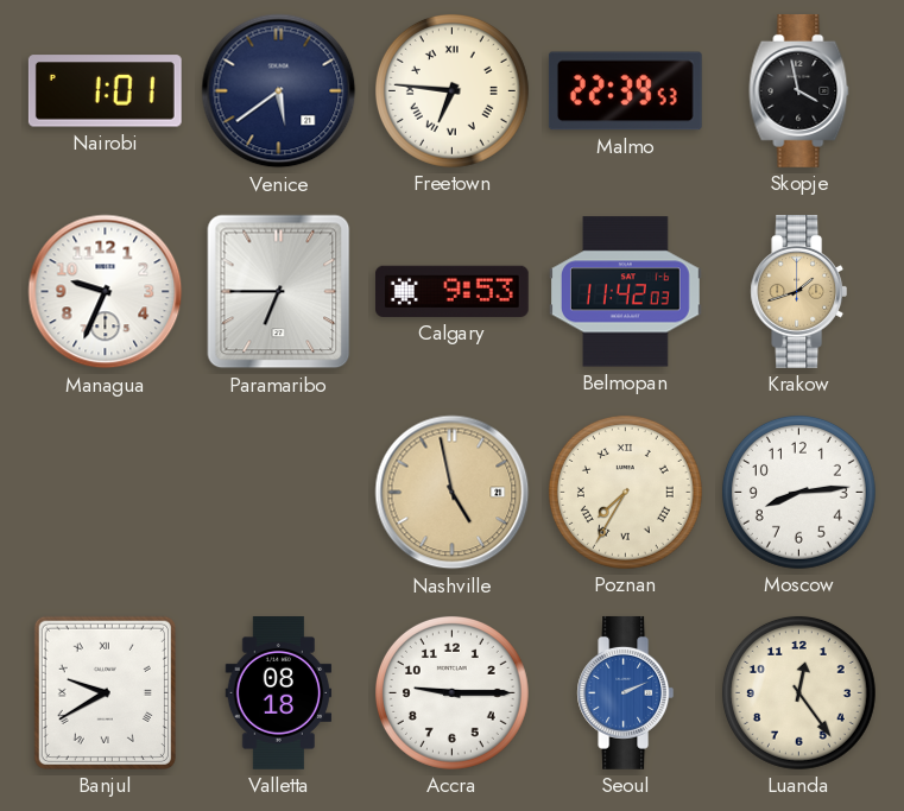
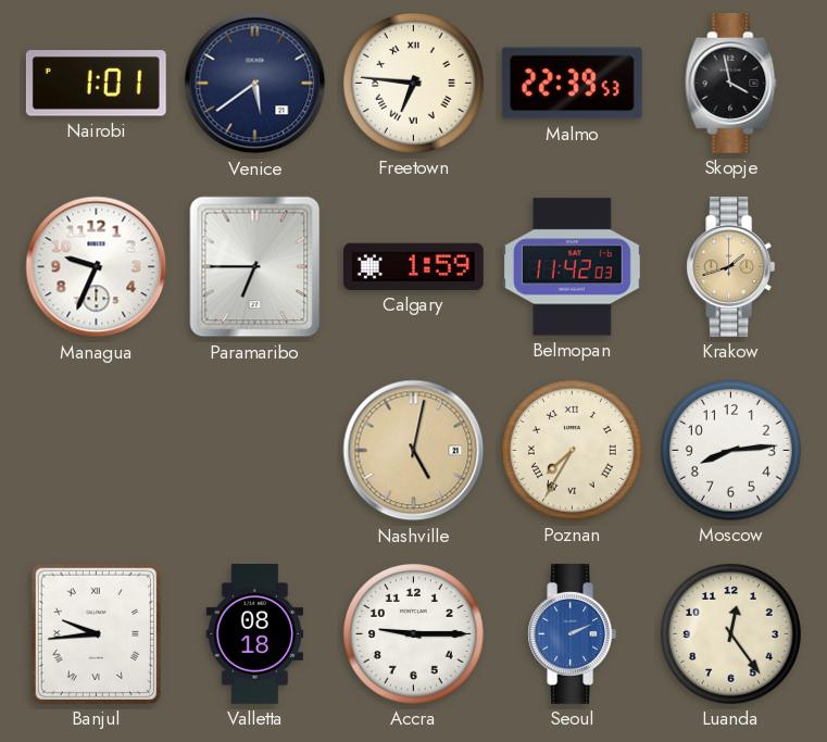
Calgary: 9:53 -> 1:59
Nashville: 4:58 -> 5:02
Banjul: 9:40 -> 9:44
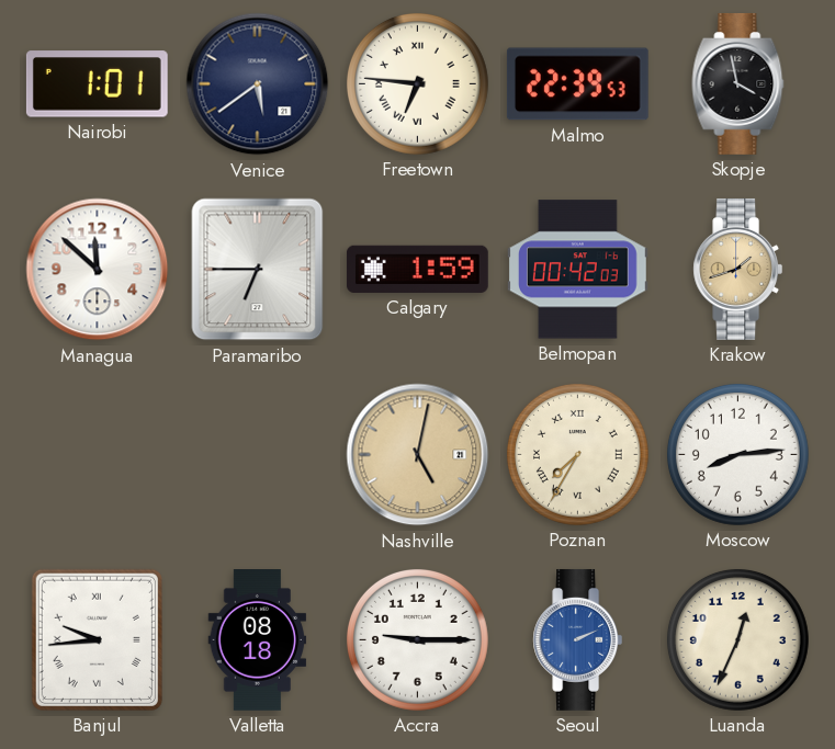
Managua: 9:34 -> 11:52
Belmopan: 11:42 -> 00:42
Luanda: 12:24 -> 12:34
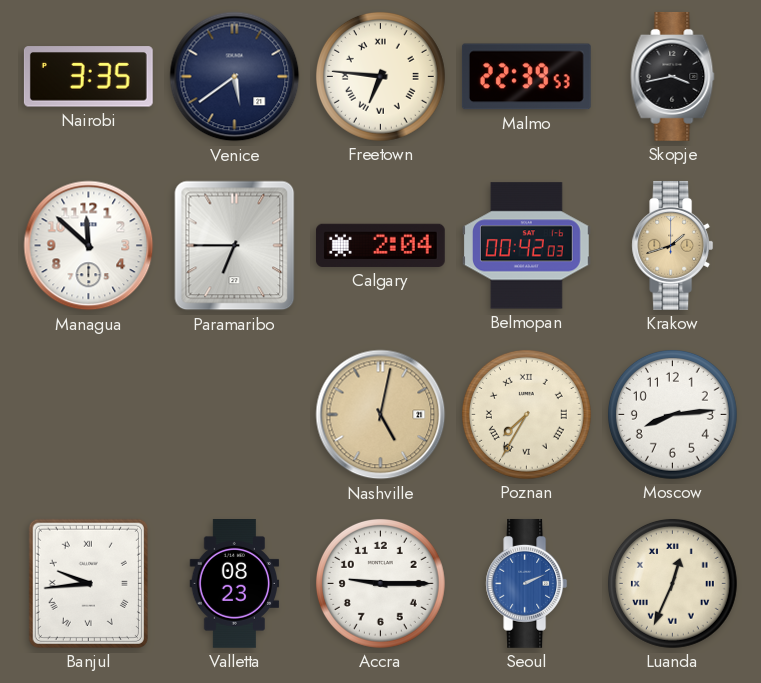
Nairobi: 1:01 -> 3:35
Skopje: 3:58 -> 3:43
Calgary: 1:59 -> 2:04
Valletta: 08:18 -> 08:23
Luanda numerals: Arabic -> Roman
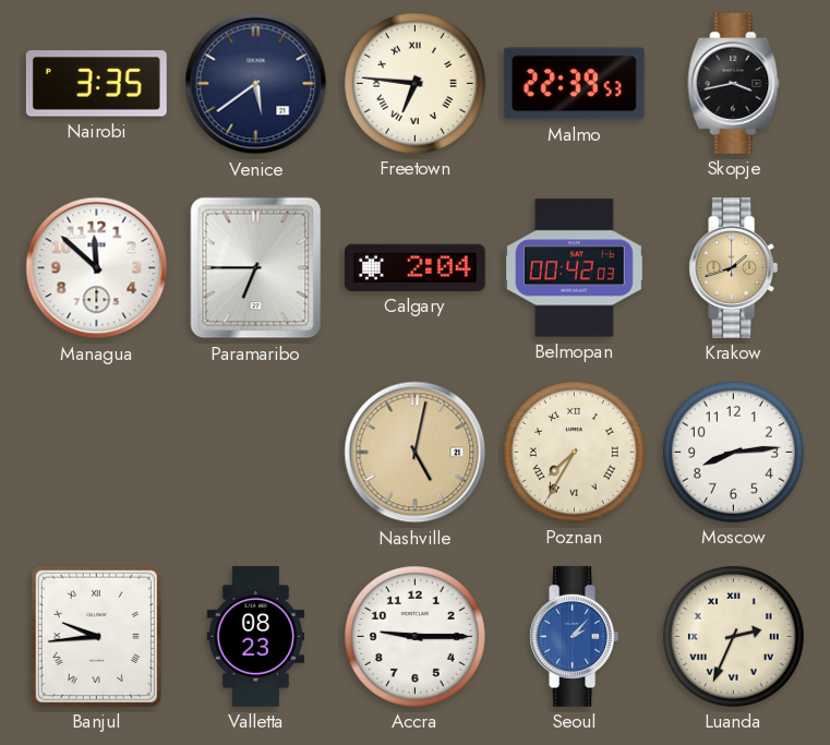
Seoul: 2:11 -> 2:07
Luanda: 12:34 -> 2:34
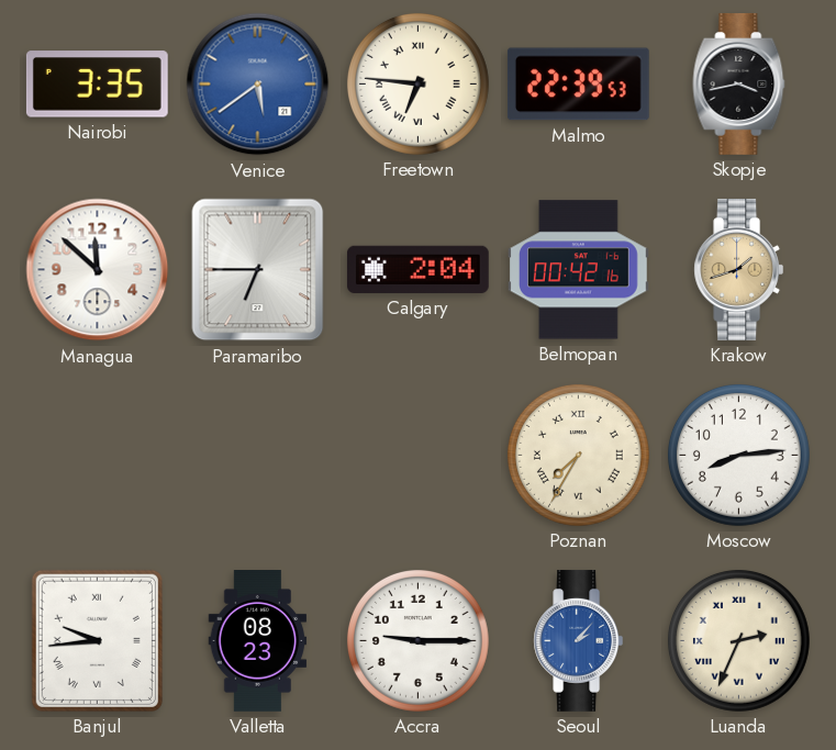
Venice dial: navy -> blue
Belmopan: 00:42:03 -> 00:42:16
Nashville: 5:02 -> none
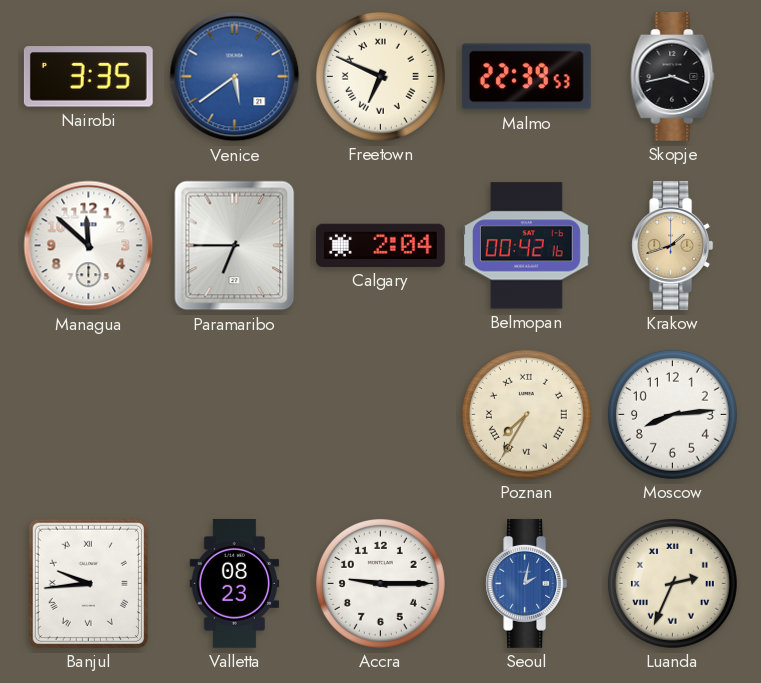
Freetown: 6:46 -> 6:49
Seoul: 2:07 -> 2:02
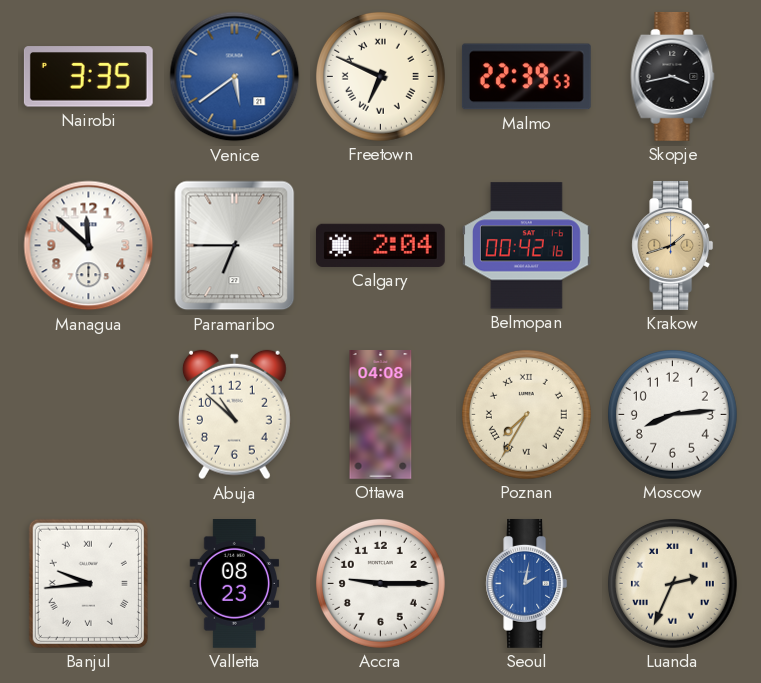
Abuja: none -> 10:52
Ottawa: none -> 04:08
